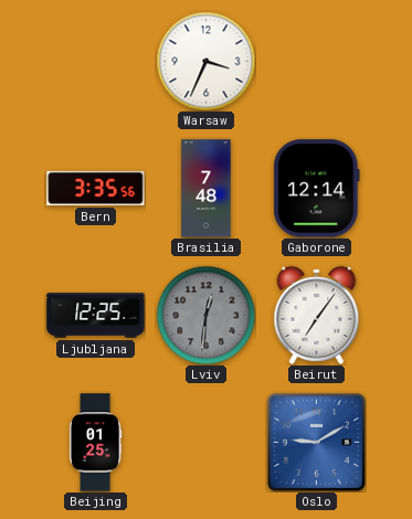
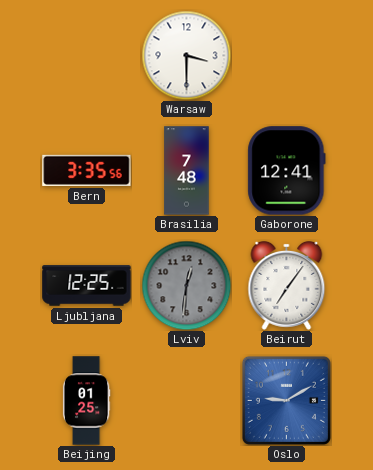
Warsaw: 3:34 -> 3:30
Gaborone: 12:14 -> 12:41
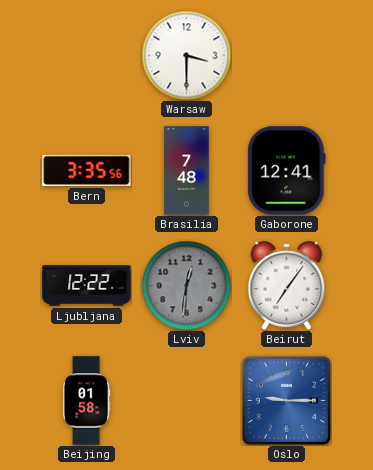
Ljubljana: 12:25 -> 12:22
Beijing: 01:25 -> 01:58
Oslo: 9:10 -> 9:15
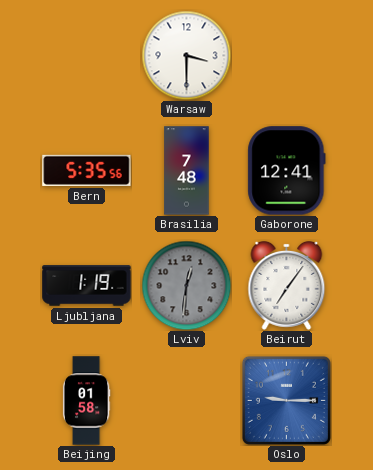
Bern: 3:35 -> 5:35
Ljubljana: 12:22 -> 1:19
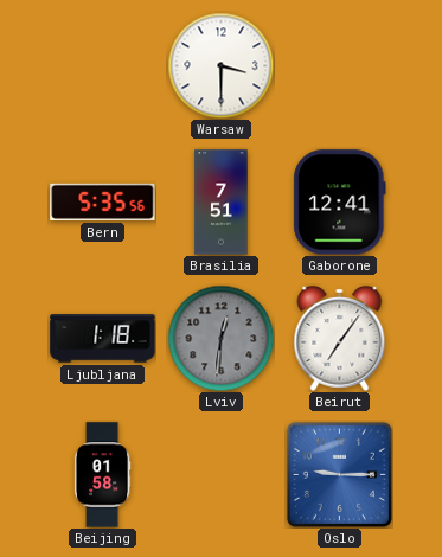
Brasilia: 7:48 -> 7:51
Ljubljana: 1:19 -> 1:18
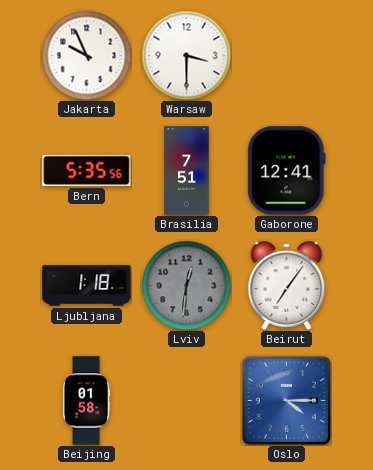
Jakarta: none -> 9:56
Oslo: 9:15 -> 4:15
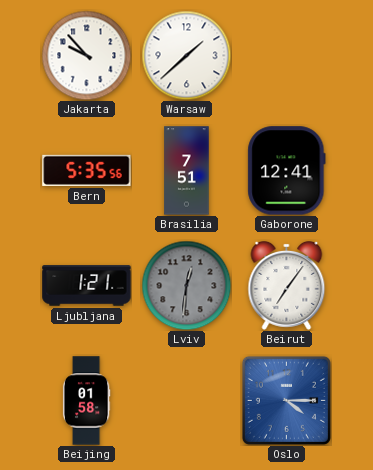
Jakarta: 9:56 -> 9:53
Warsaw: 3:30 -> 1:38
Ljubljana: 1:18 -> 1:21
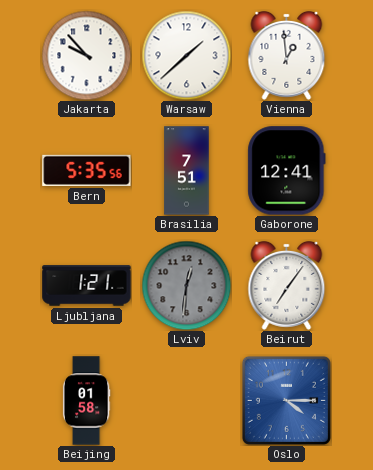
Vienna: none -> 12:59
